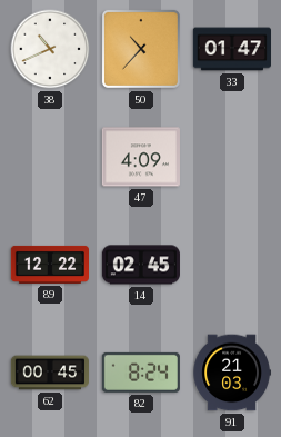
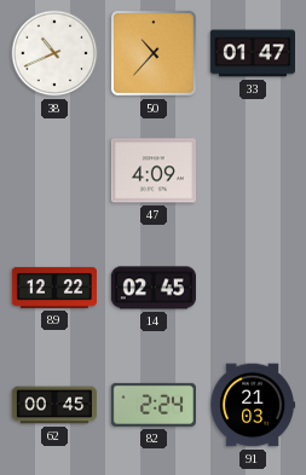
82: 8:24 -> 2:24
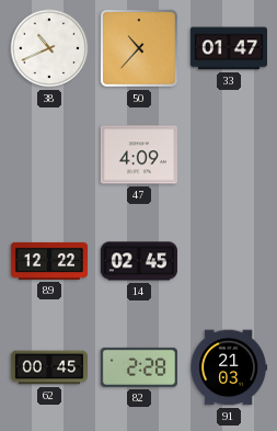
82: 2:24 -> 2:28
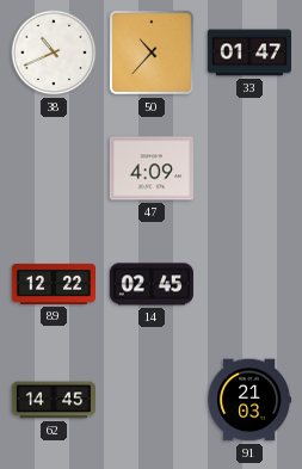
62: 00:45 -> 14:45
82: 2:28 -> none
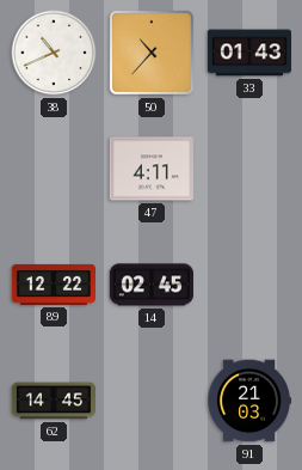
33: 01:47 -> 01:43
47: 4:09 -> 4:11
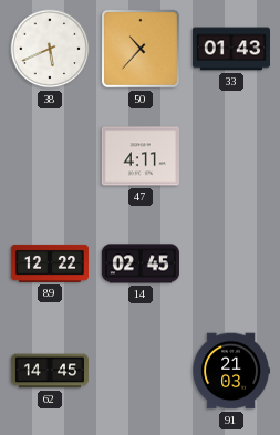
38: 10:41 -> 5:41
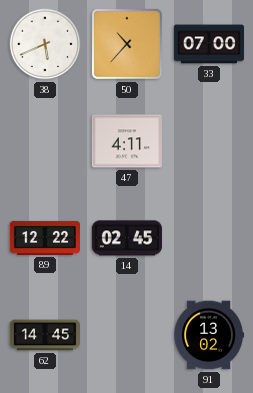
33: 01:43 -> 07:00
91: 21:03 -> 13:02
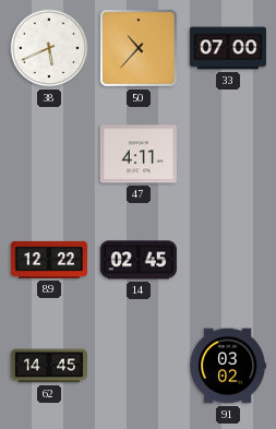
91: 13:02 -> 03:02
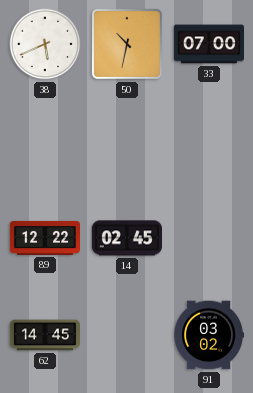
50: 10:37 -> 10:32
47: 4:11 -> none
